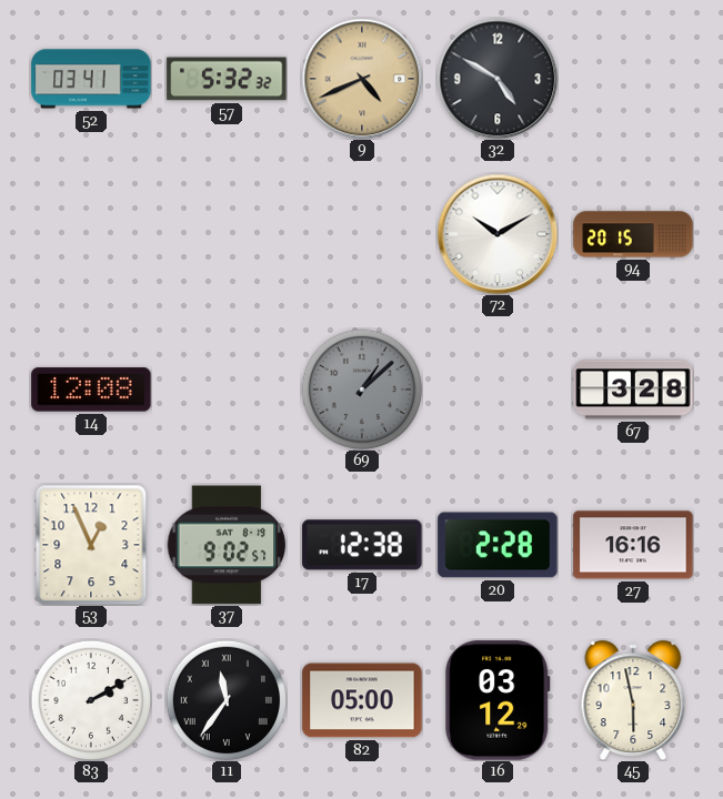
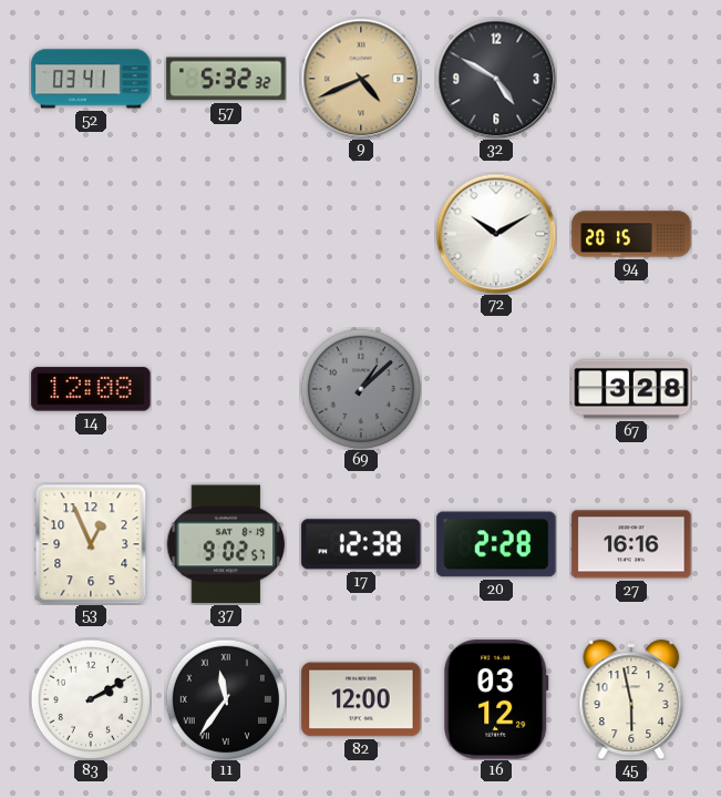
82: 05:00 -> 12:00
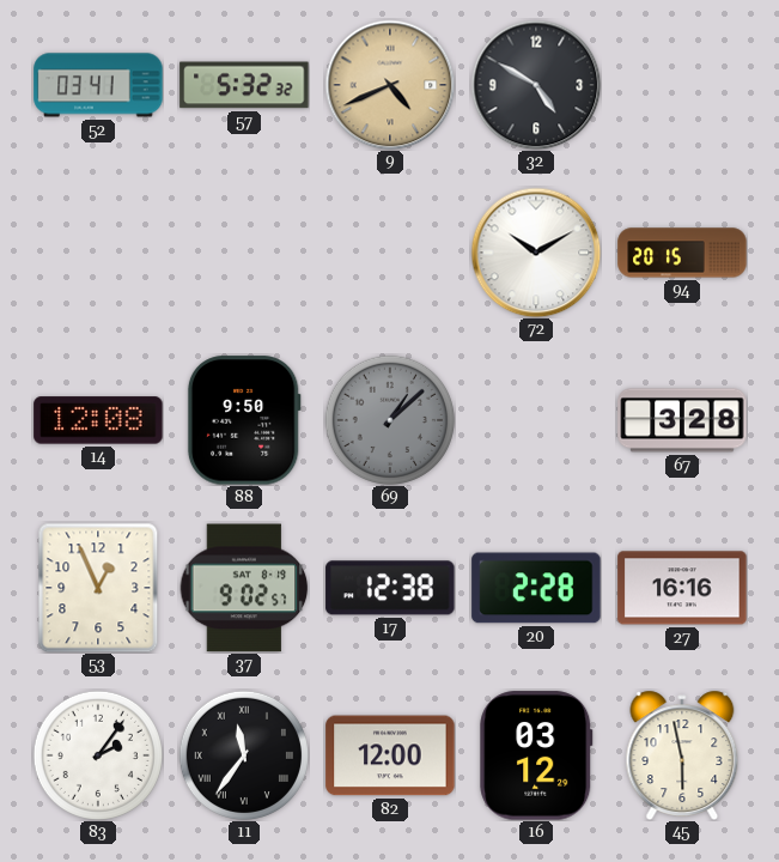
88: none -> 9:50
83: 2:10 -> 2:06
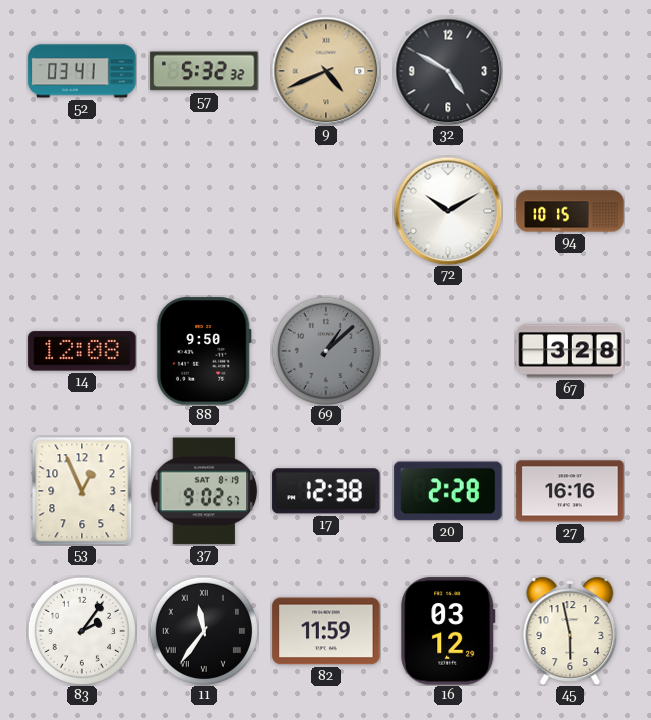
94: 20:15 -> 10:15
82: 12:00 -> 11:59
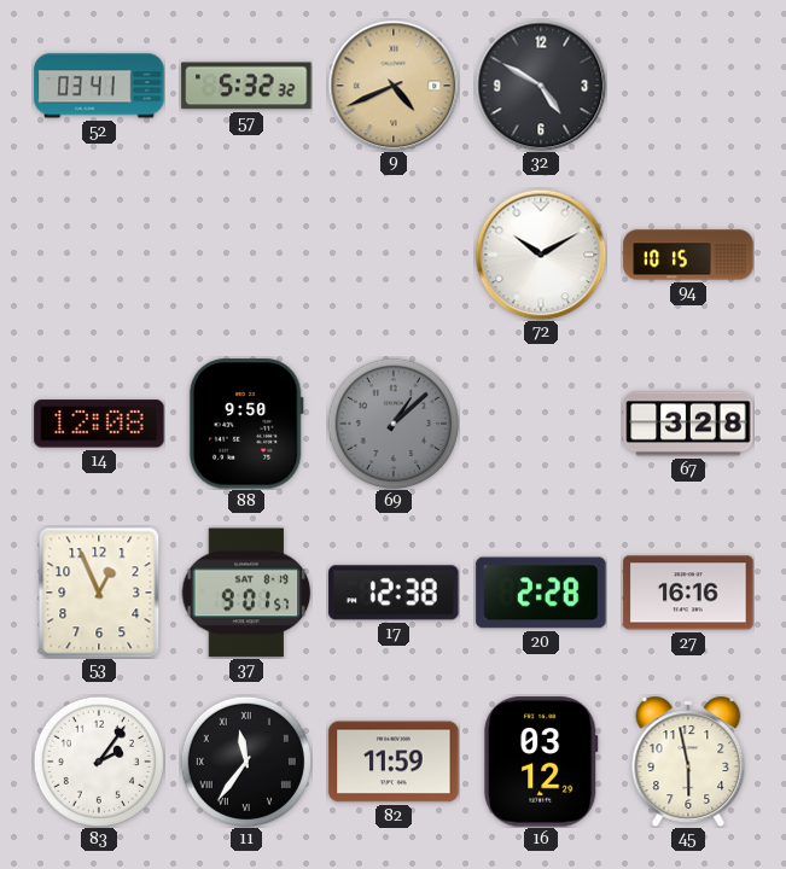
37: 9:02 -> 9:01
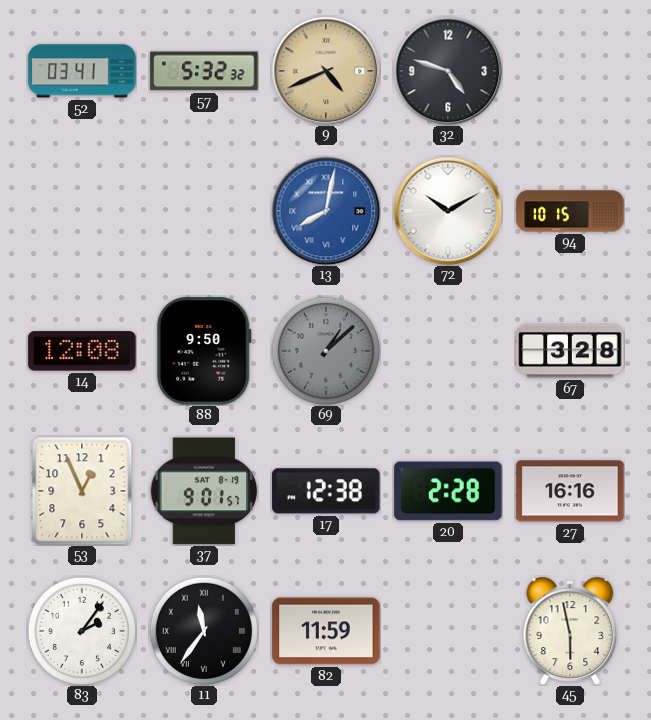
32: 4:50 -> 4:48
13: none -> 8:02
16: 03:12 -> none
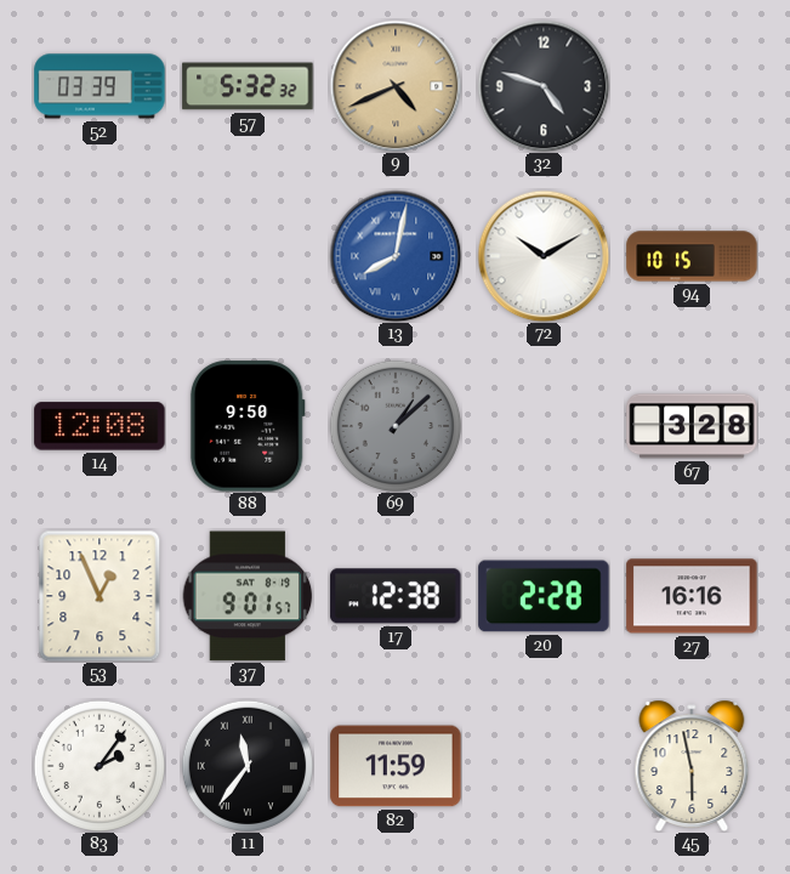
52: 03:41 -> 03:39
